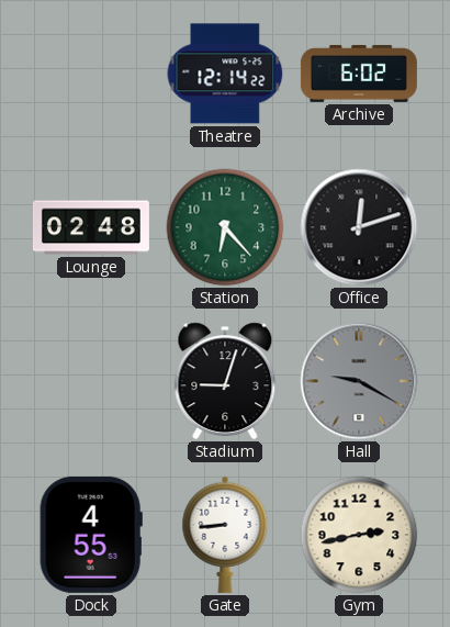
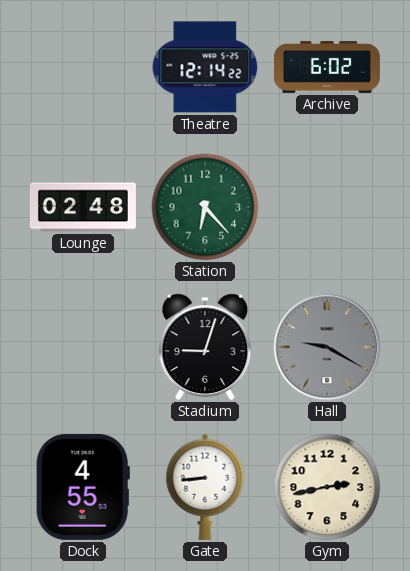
Office: 12:12 -> none
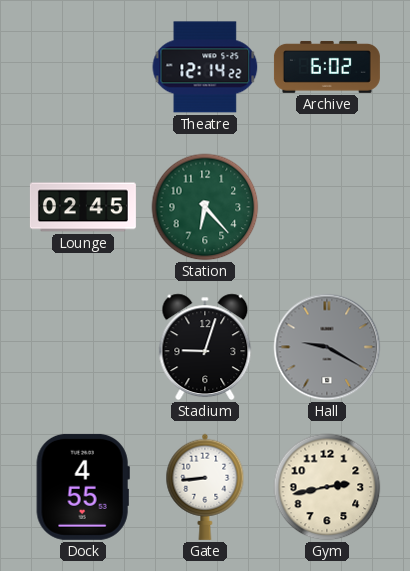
Lounge: 02:48 -> 02:45
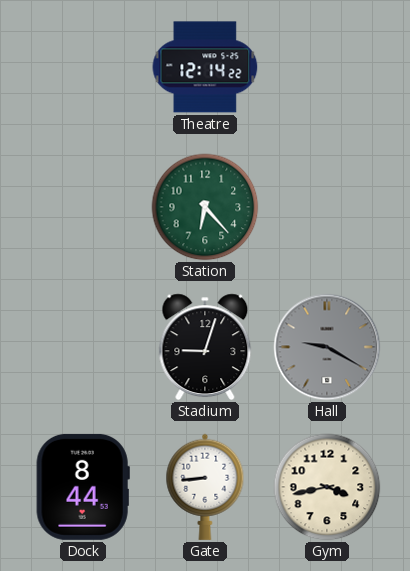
Archive: 6:02 -> none
Lounge: 02:45 -> none
Dock: 4:55 -> 8:44
Gym: 2:43 -> 3:43
